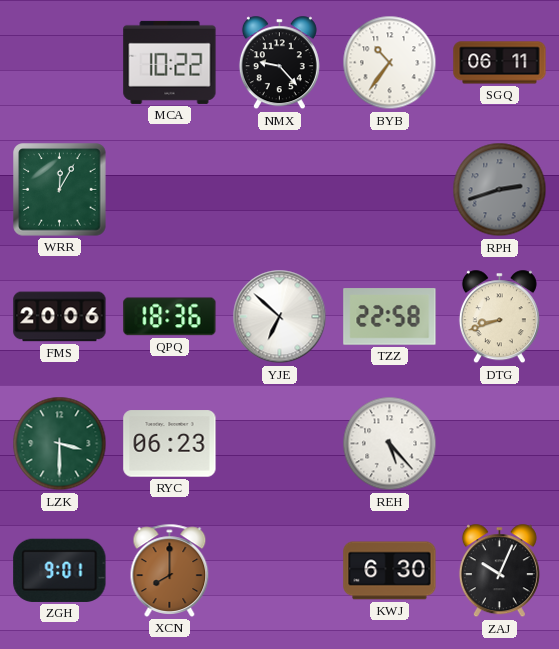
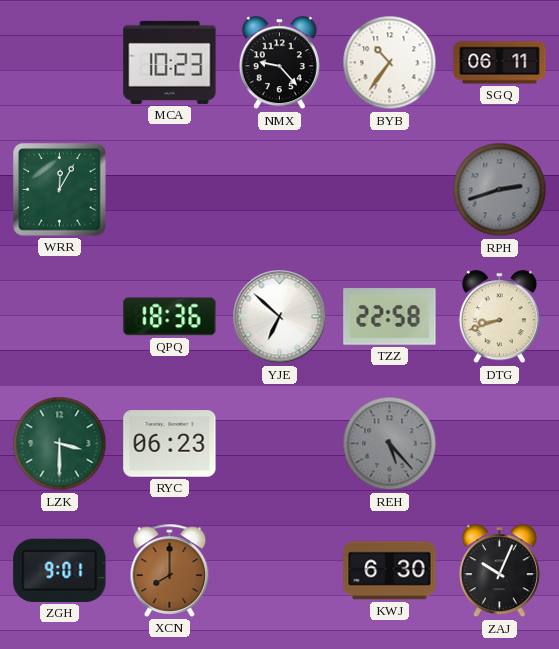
MCA: 10:22 -> 10:23
FMS: 20:06 -> none
REH dial: white -> grey
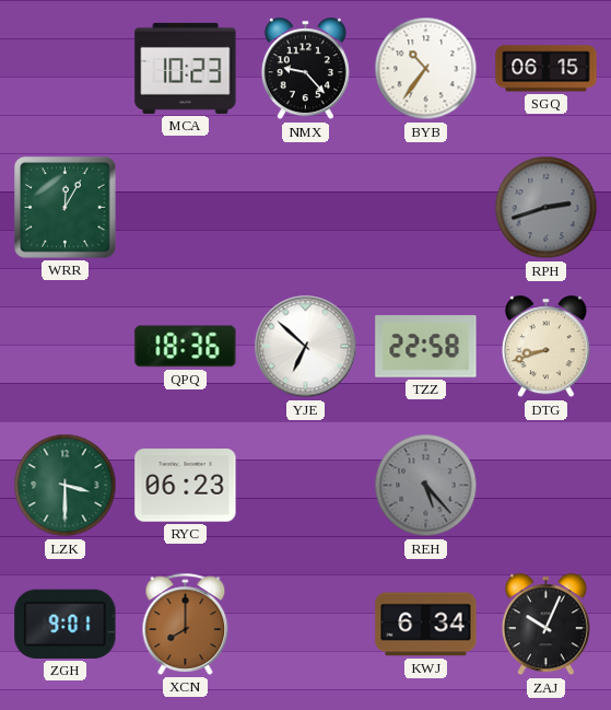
SGQ: 06:11 -> 06:15
KWJ: 6:30 -> 6:34
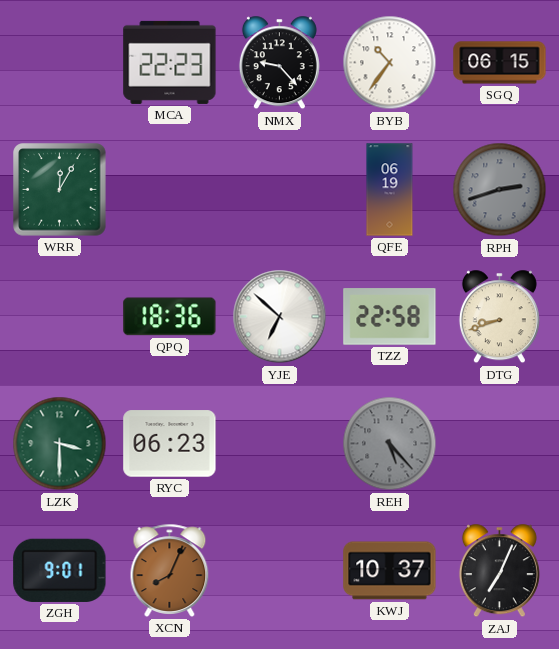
MCA: 10:23 -> 22:23
QFE: none -> 06:19
XCN: 8:00 -> 8:04
KWJ: 6:34 -> 10:37
ZAJ: 10:04 -> 7:04
